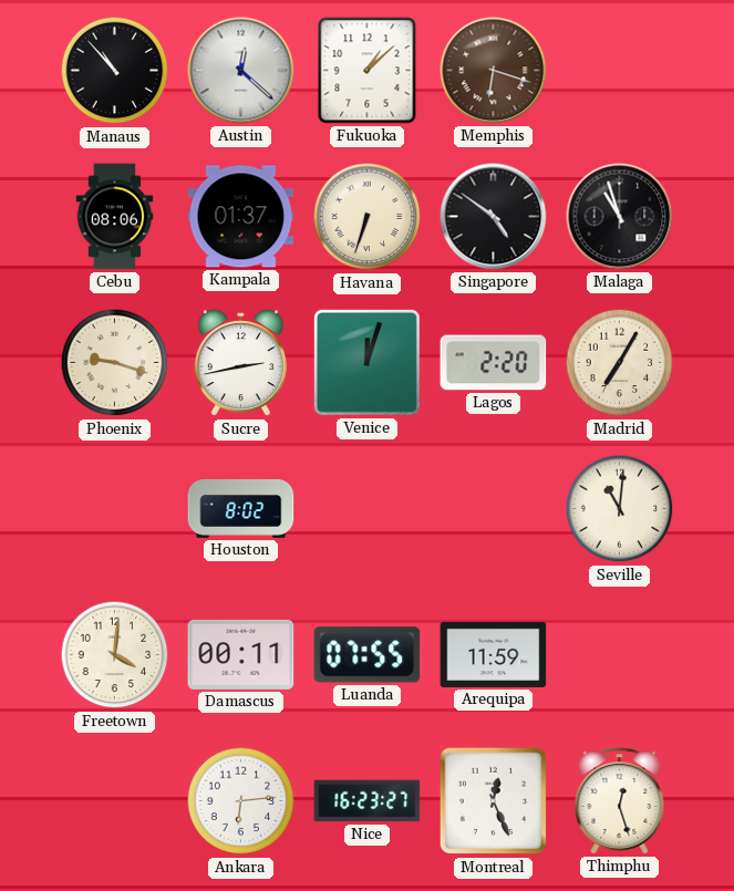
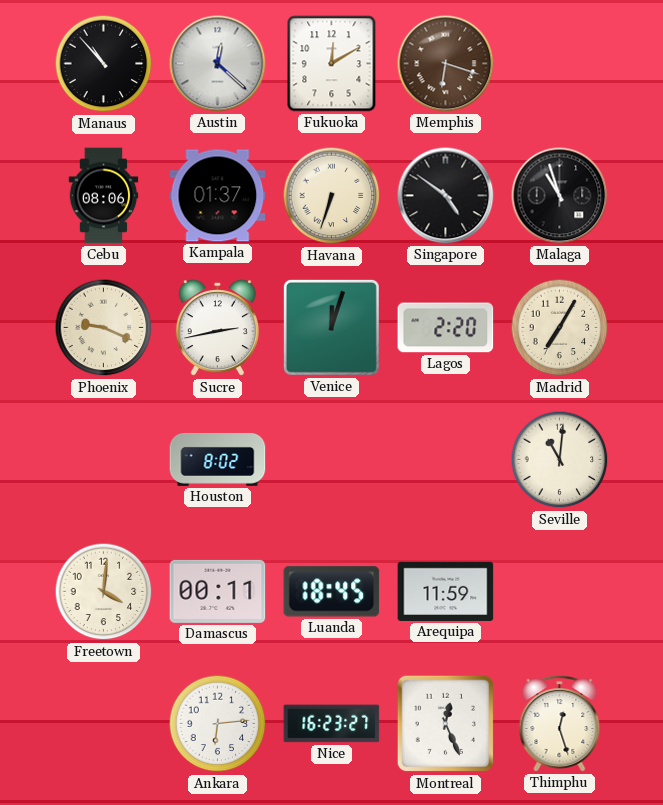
Fukuoka: 1:08 -> 12:10
Phoenix: 9:18 -> 9:19
Luanda: 07:55 -> 18:45
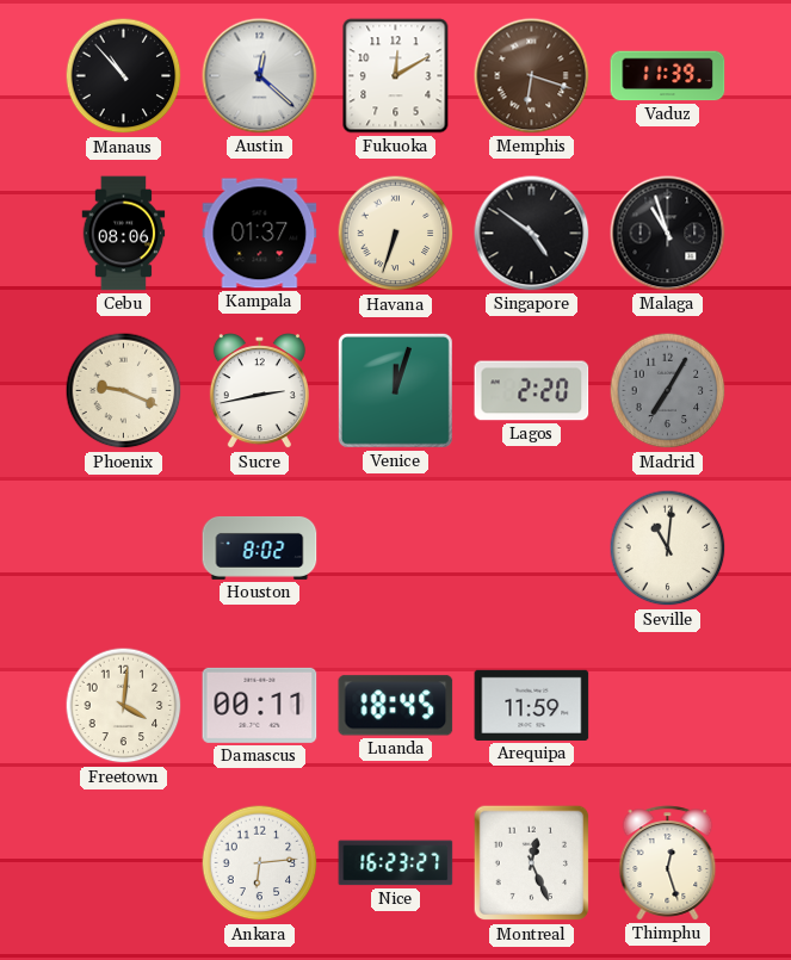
Vaduz: none -> 11:39
Madrid dial: cream -> grey
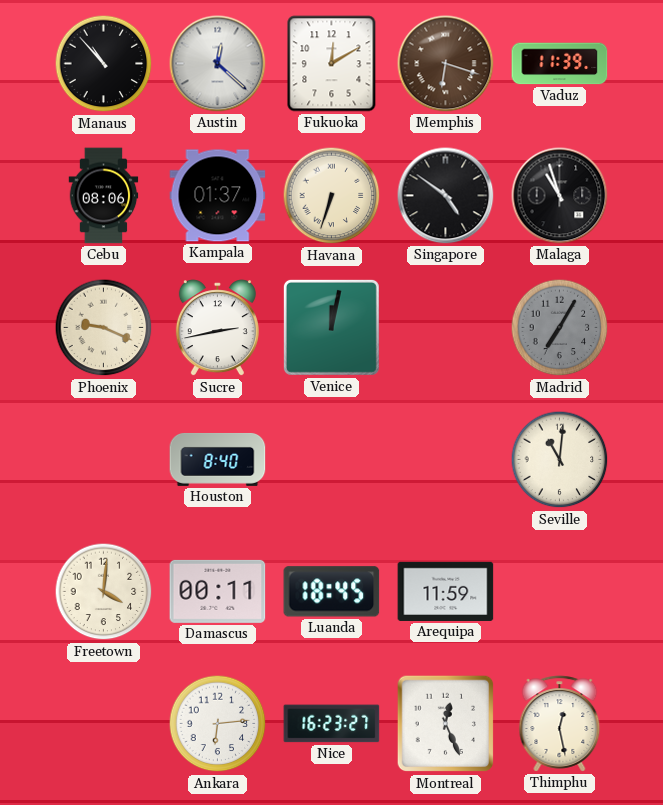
Venice: 12:03 -> 12:02
Lagos: 2:20 -> none
Houston: 8:02 -> 8:40
Thimphu: 12:27 -> 12:28
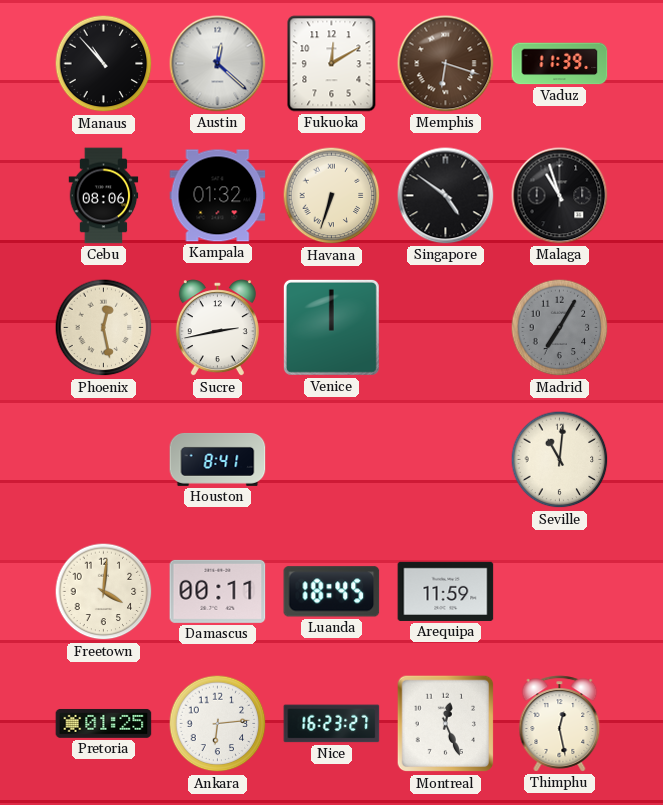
Kampala: 01:37 -> 01:32
Phoenix: 9:19 -> 12:28
Venice: 12:02 -> 12:00
Houston: 8:40 -> 8:41
Pretoria: none -> 01:25
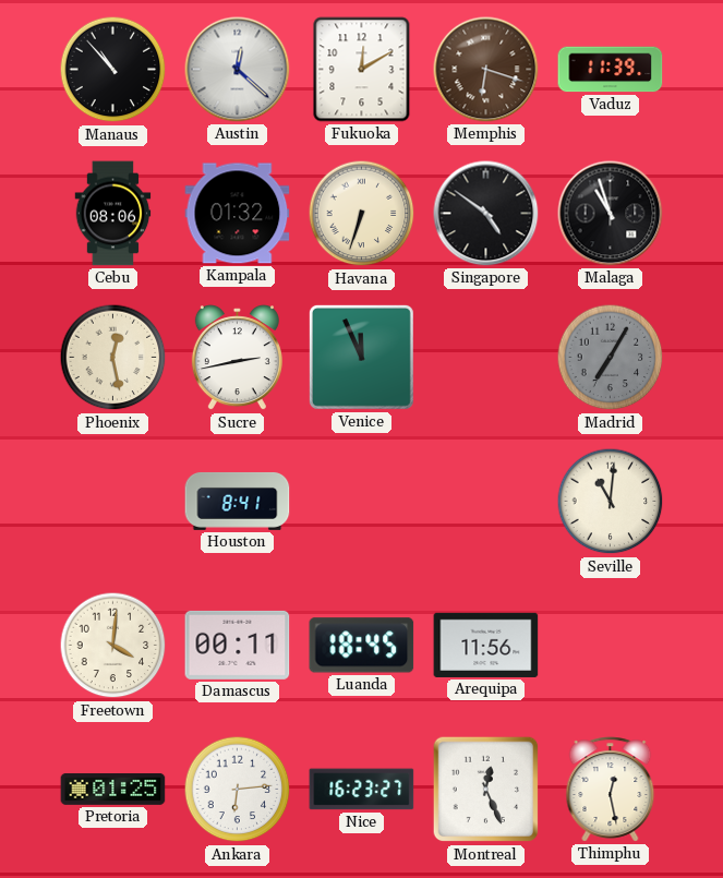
Venice: 12:00 -> 11:56
Arequipa: 11:59 -> 11:56
